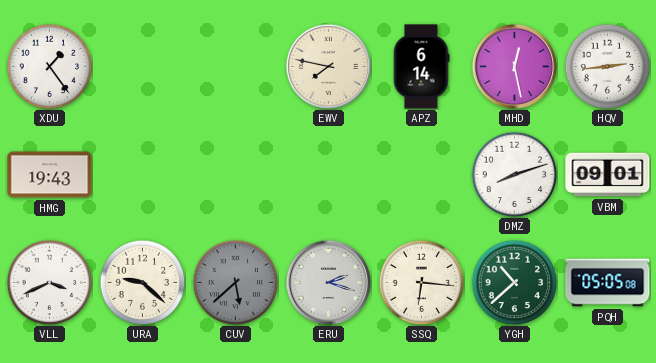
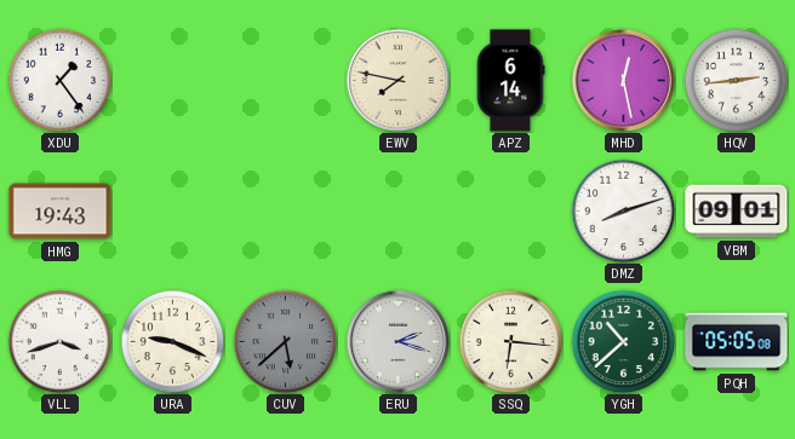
VLL: 3:41 -> 3:42
URA: 9:22 -> 9:19
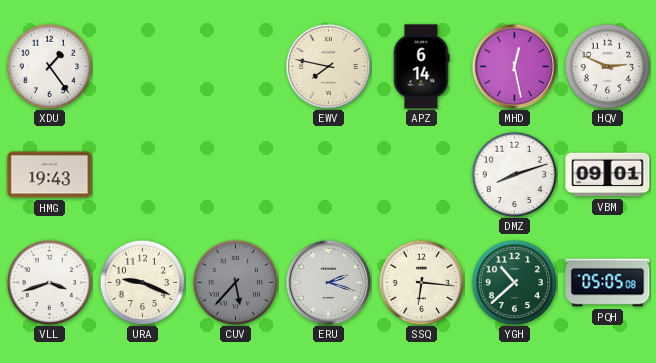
HQV: 2:44 -> 2:49
CUV: 5:38 -> 5:37
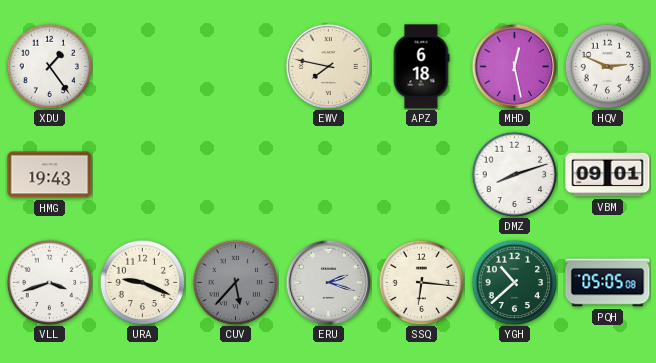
APZ: 6:14 -> 6:18
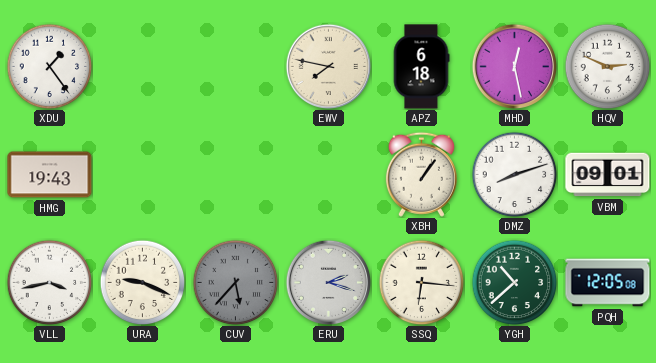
XBH: none -> 1:06
VLL: 3:42 -> 3:43
PQH: 05:05 -> 12:05
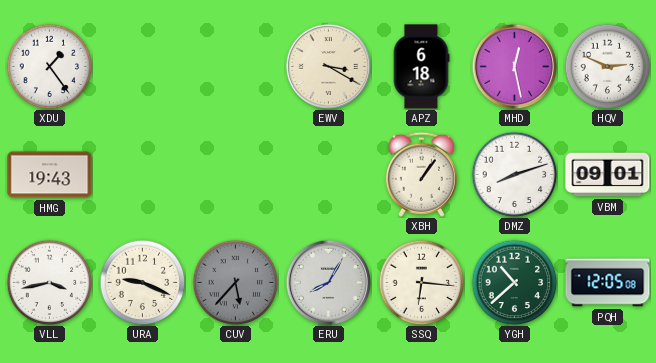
EWV: 7:47 -> 3:20
ERU: 2:18 -> 8:05
